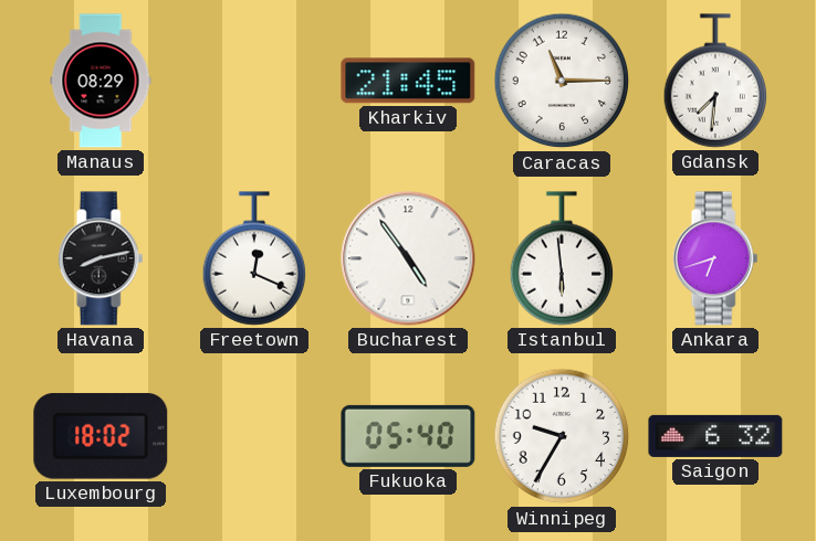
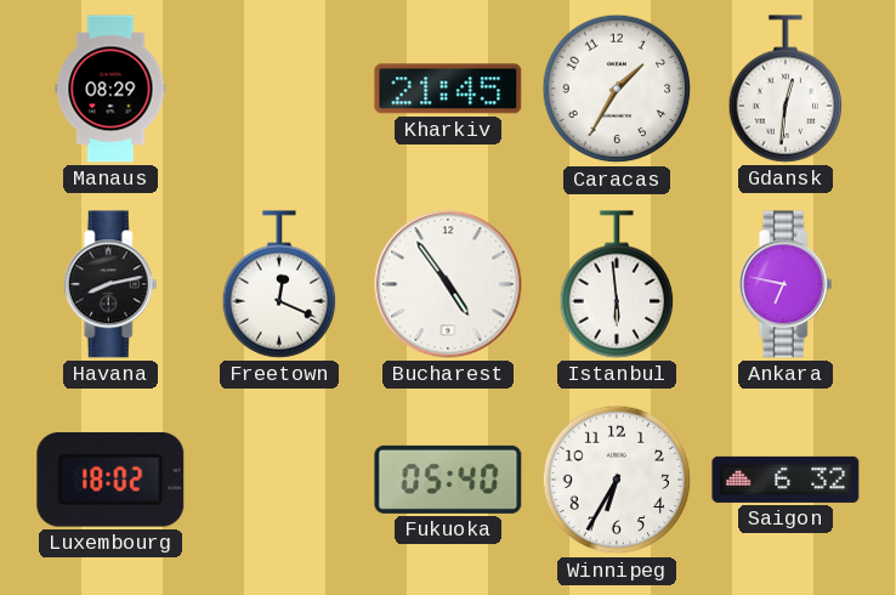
Caracas: 11:15 -> 1:35
Gdansk: 7:31 -> 12:31
Ankara: 6:42 -> 6:47
Winnipeg: 9:35 -> 6:35
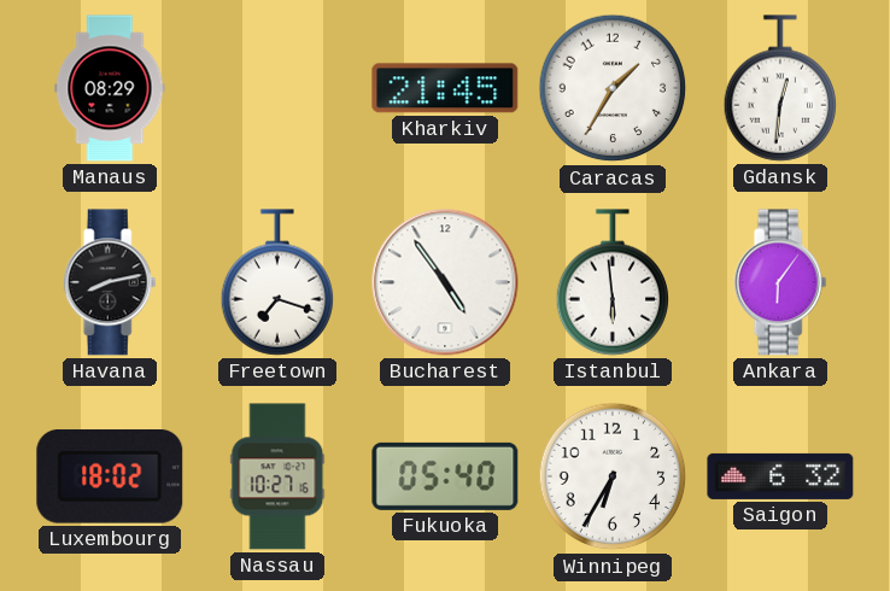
Freetown: 12:19 -> 7:18
Ankara: 6:47 -> 6:06
Nassau: none -> 10:27
